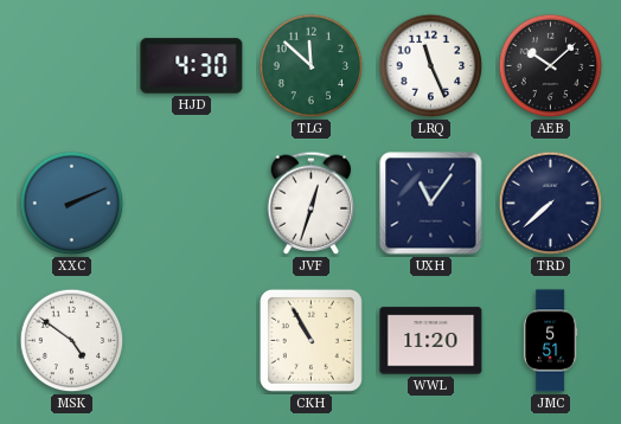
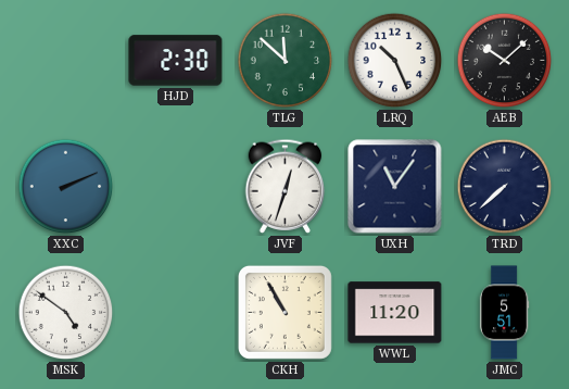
HJD: 4:30 -> 2:30
LRQ: 11:26 -> 10:26
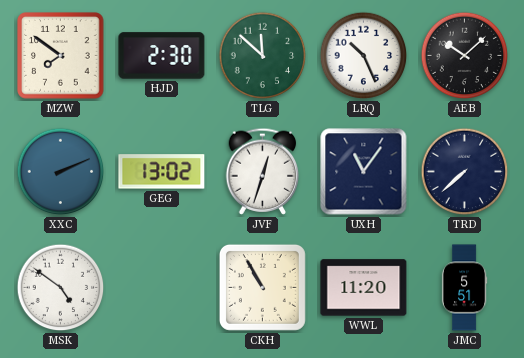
MZW: none -> 7:51
GEG: none -> 13:02
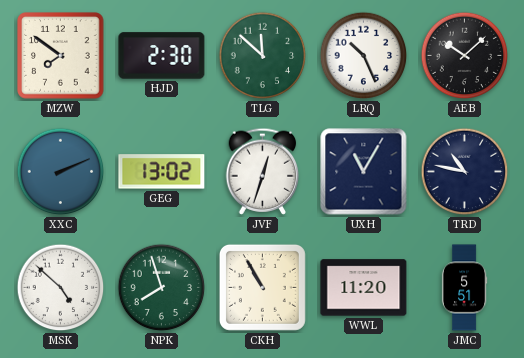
UXH: 11:06 -> 11:05
TRD: 7:38 -> 10:47
MSK: 4:51 -> 4:52
NPK: none -> 7:57
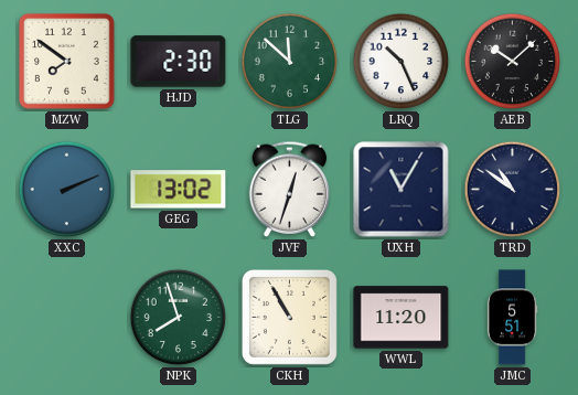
TRD: 10:47 -> 10:51
MSK: 4:52 -> none
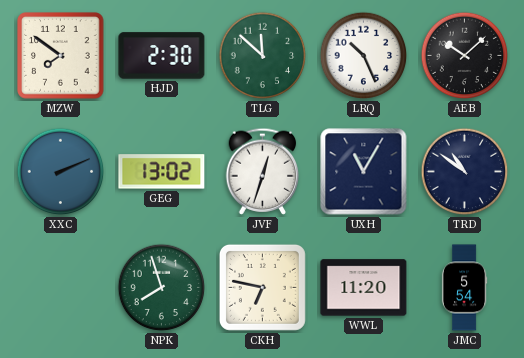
CKH: 10:55 -> 6:47
JMC: 5:51 -> 5:54
